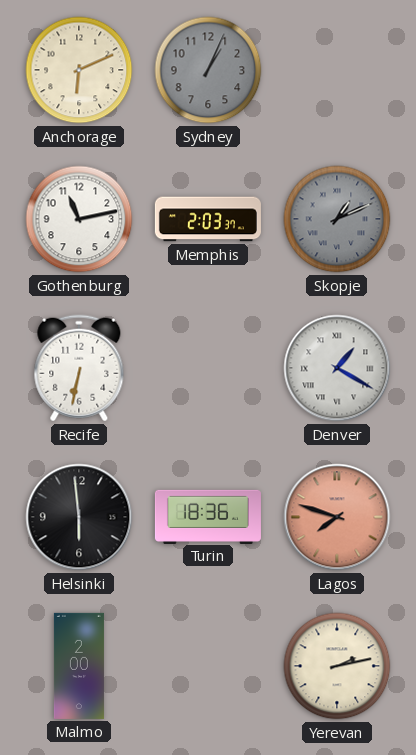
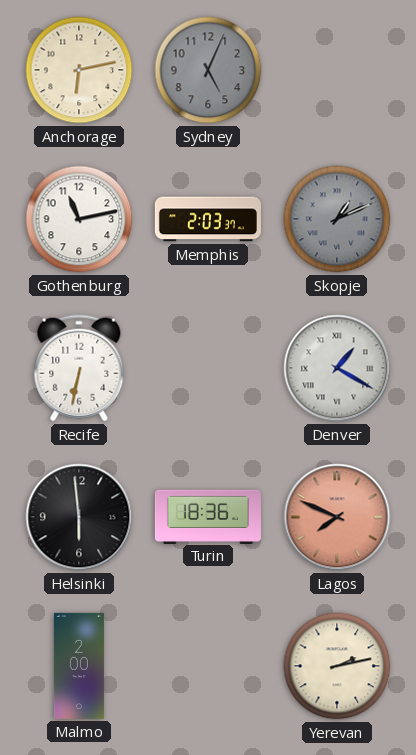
Anchorage: 6:11 -> 6:13
Sydney: 1:04 -> 5:04
Lagos: 7:48 -> 7:49
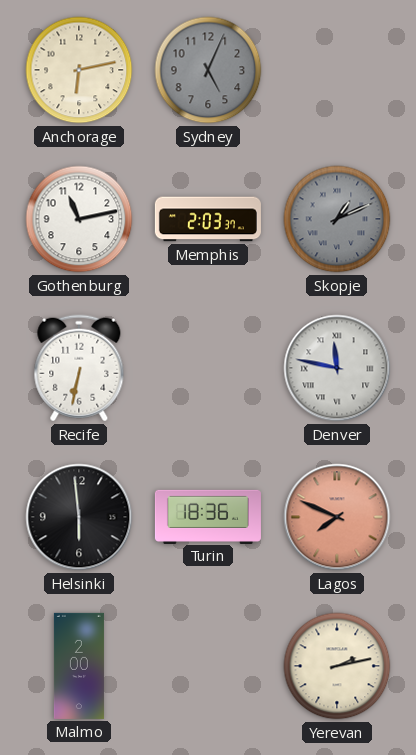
Denver: 1:20 -> 11:47
